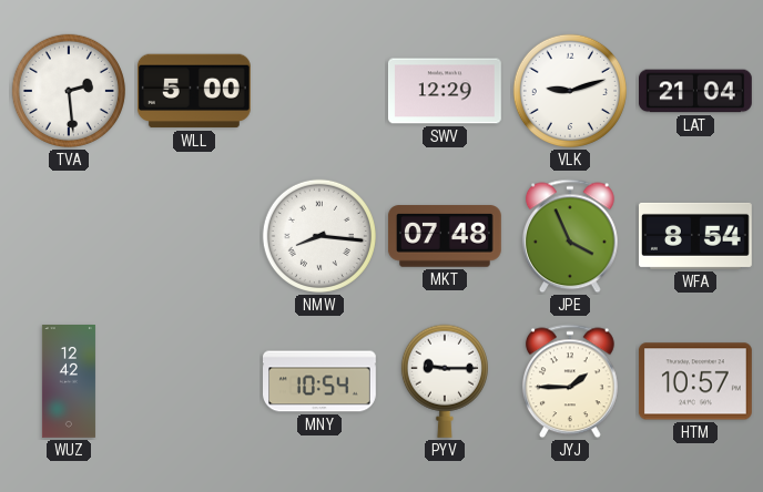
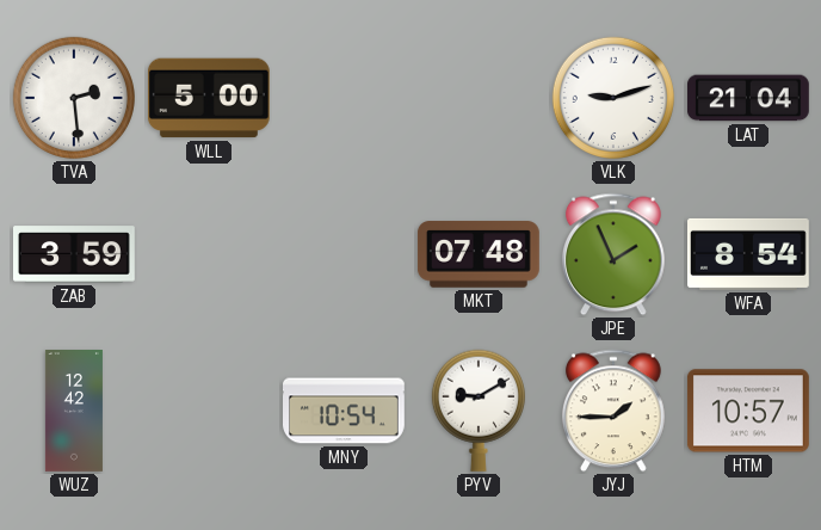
SWV: 12:29 -> none
ZAB: none -> 3:59
NMW: 8:16 -> none
JPE: 3:56 -> 1:56
PYV: 9:15 -> 9:10
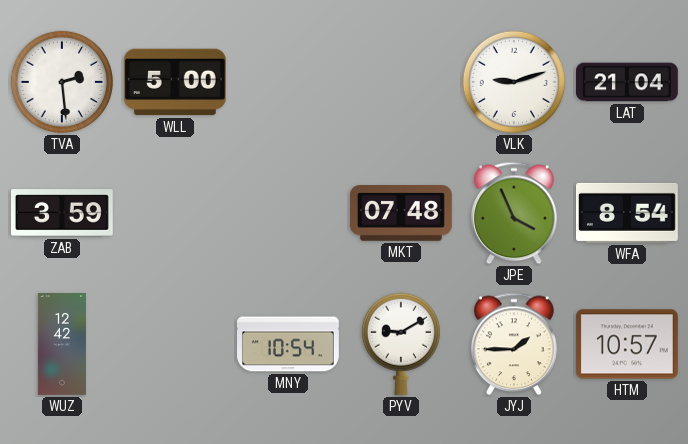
JPE: 1:56 -> 3:56
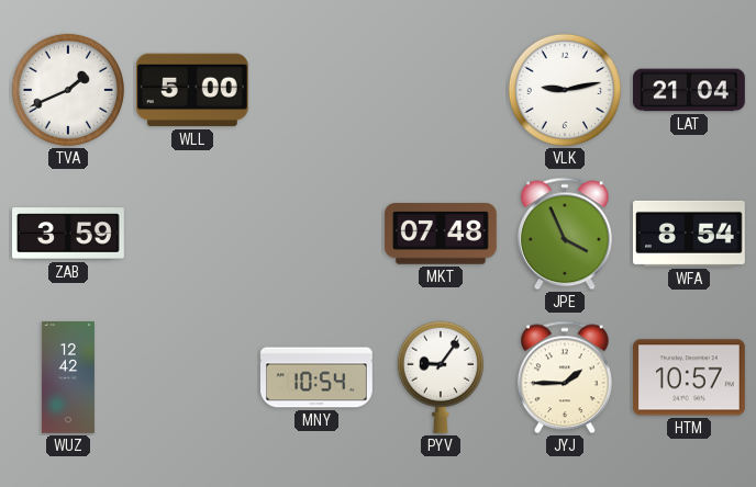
TVA: 2:29 -> 1:41
VLK: 9:12 -> 9:13
PYV: 9:10 -> 9:06
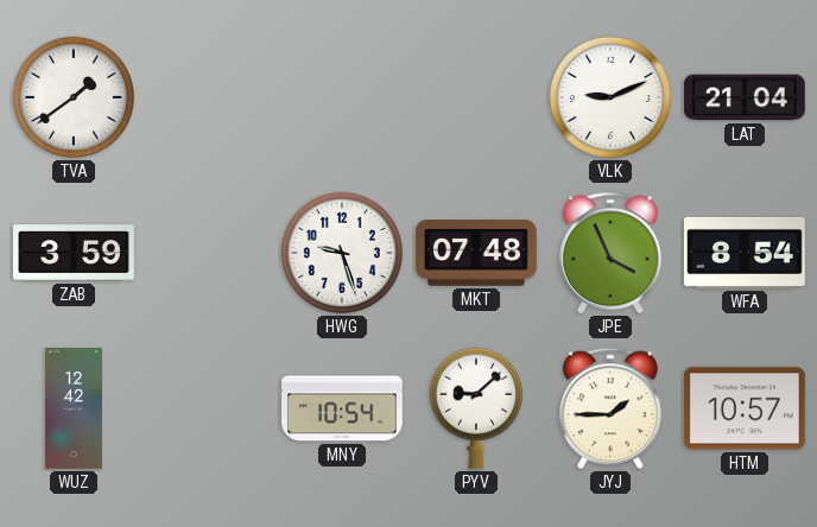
TVA: 1:41 -> 1:39
WLL: 5:00 -> none
VLK: 9:13 -> 9:11
HWG: none -> 9:27
PYV: 9:06 -> 9:08
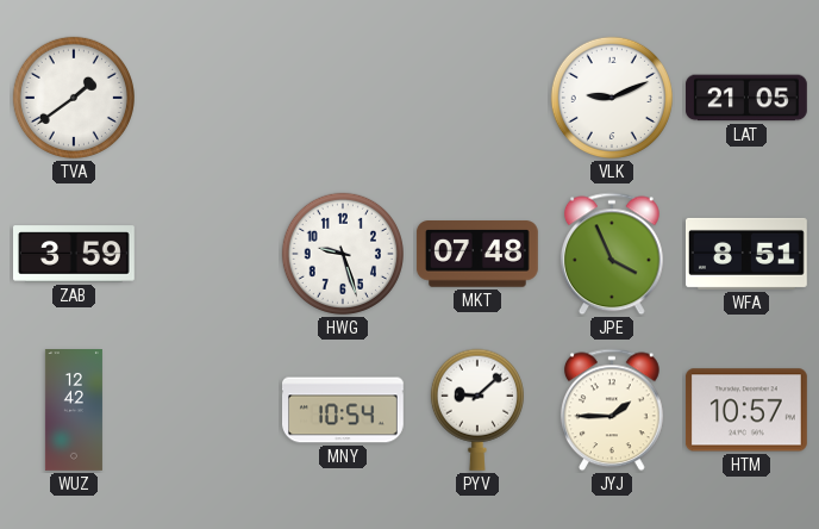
LAT: 21:04 -> 21:05
WFA: 8:54 -> 8:51
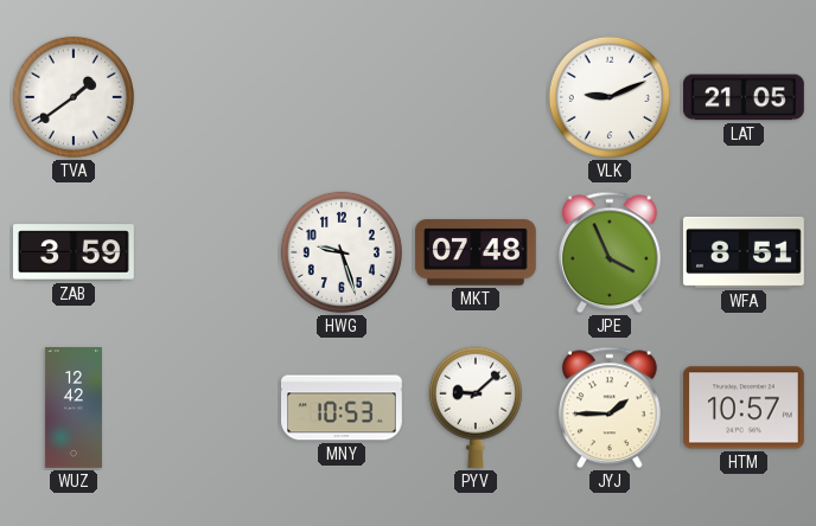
MNY: 10:54 -> 10:53
